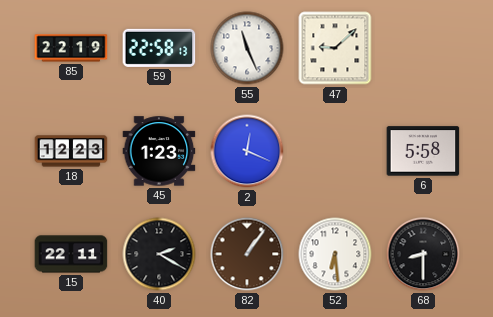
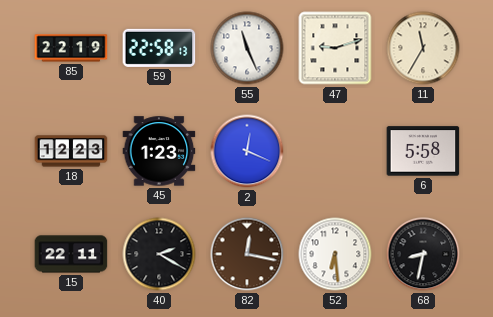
47: 9:08 -> 9:12
11: none -> 11:35
82: 1:06 -> 12:17
68: 8:30 -> 8:32
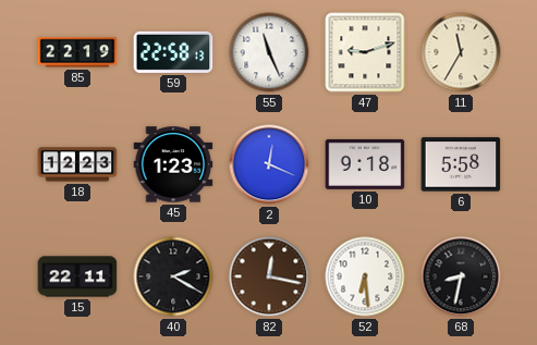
10: none -> 9:18
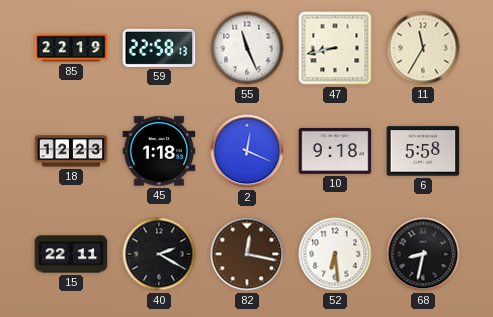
47: 9:12 -> 8:43
45: 1:23 -> 1:18
